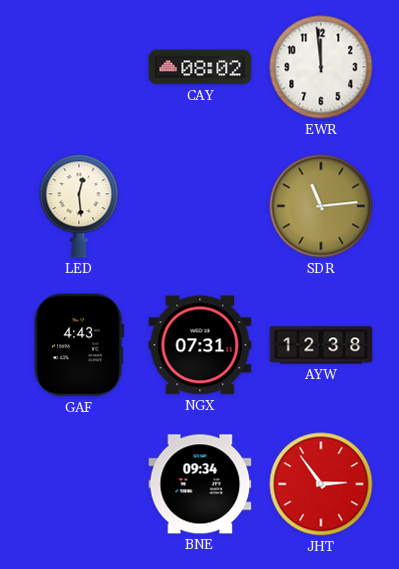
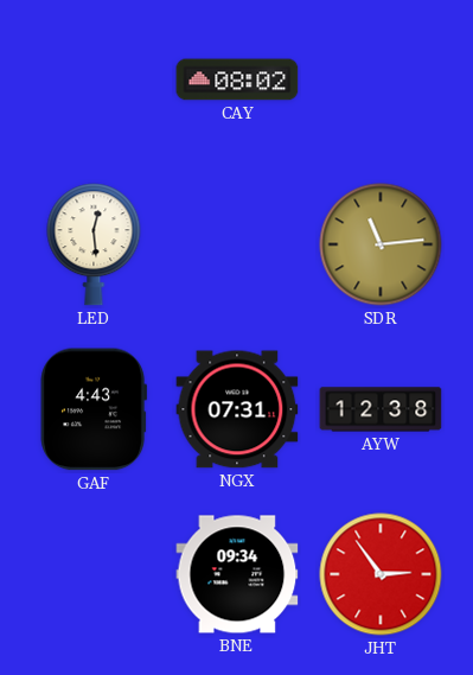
EWR: 11:59 -> none
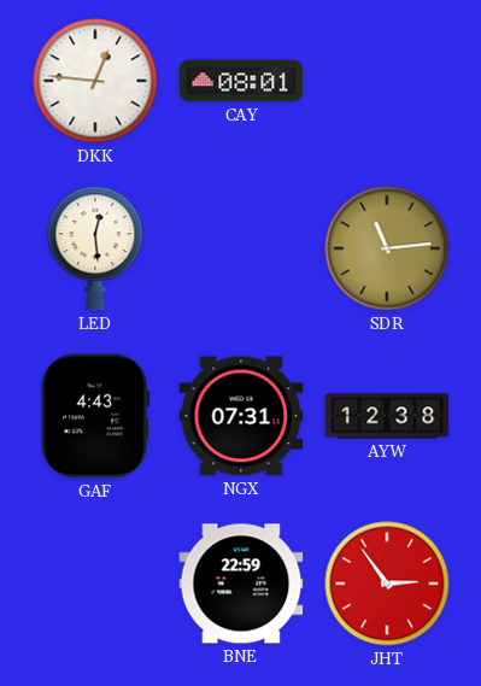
DKK: none -> 12:46
CAY: 08:02 -> 08:01
BNE: 09:34 -> 22:59
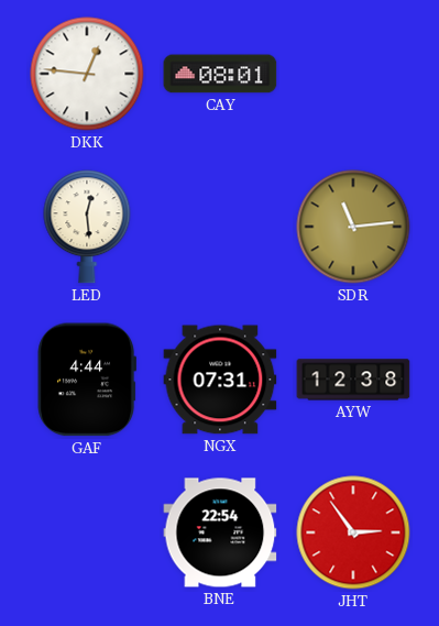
GAF: 4:43 -> 4:44
BNE: 22:59 -> 22:54
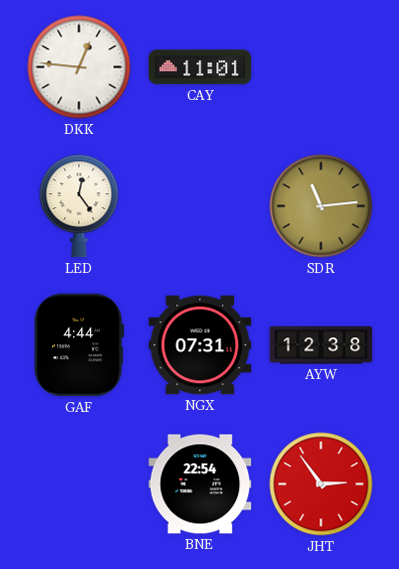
CAY: 08:01 -> 11:01
LED: 12:29 -> 12:24
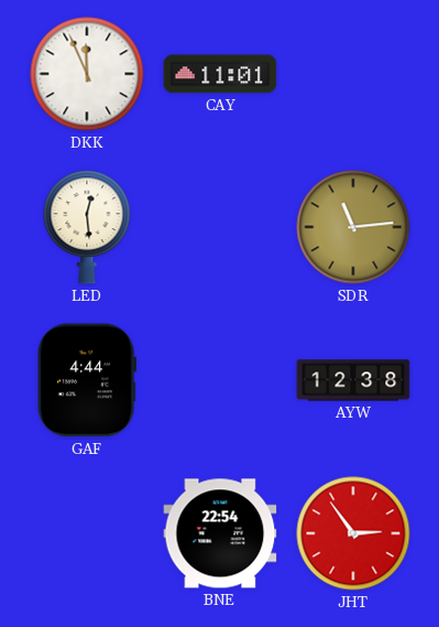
DKK: 12:46 -> 11:56
LED: 12:24 -> 12:29
NGX: 07:31 -> none
